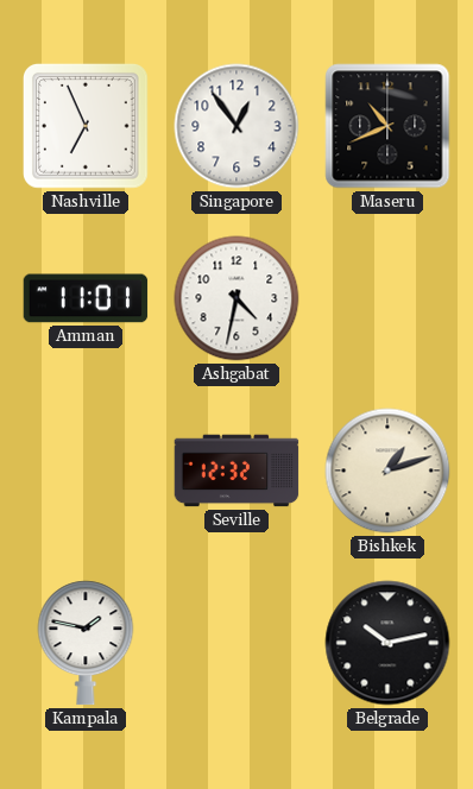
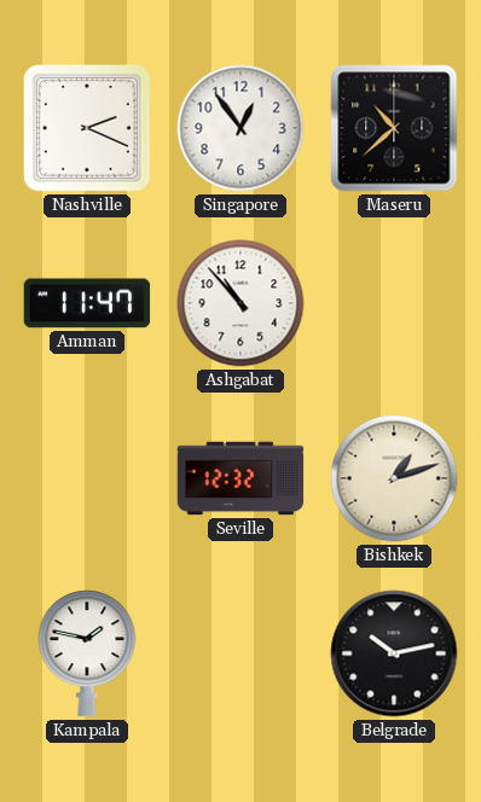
Nashville: 6:56 -> 2:19
Maseru: 10:41 -> 10:38
Amman: 11:01 -> 11:47
Ashgabat: 4:32 -> 10:53
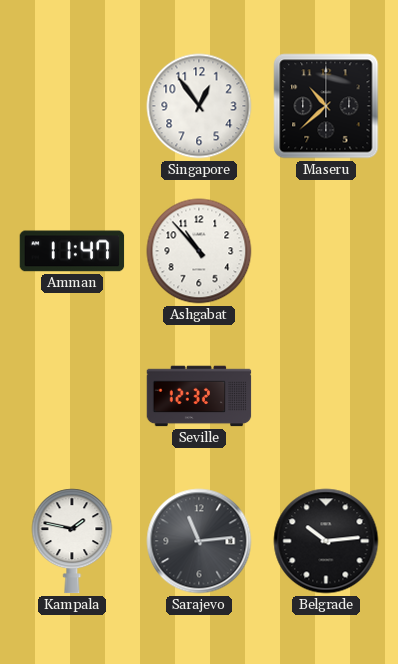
Nashville: 2:19 -> none
Bishkek: 1:12 -> none
Sarajevo: none -> 11:14
Belgrade: 10:13 -> 10:14
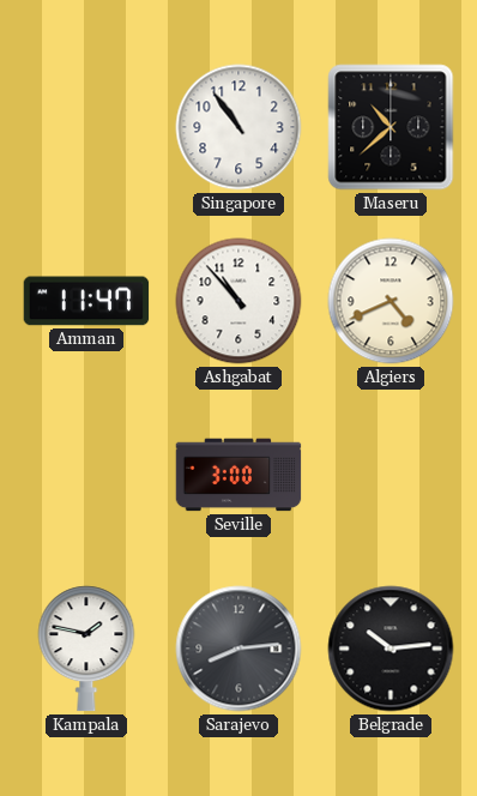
Singapore: 12:54 -> 10:54
Algiers: none -> 4:41
Seville: 12:32 -> 3:00
Sarajevo: 11:14 -> 8:14
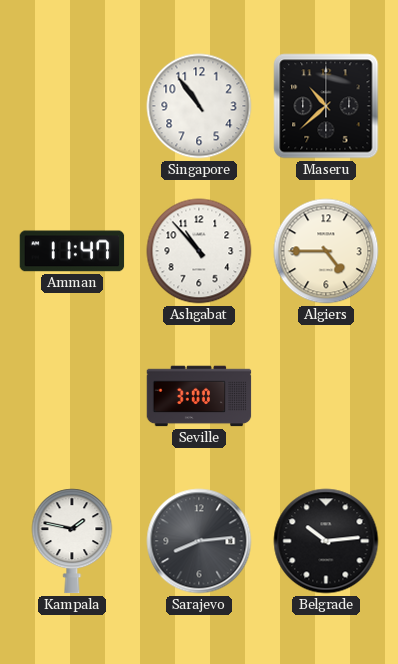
Algiers: 4:41 -> 4:45
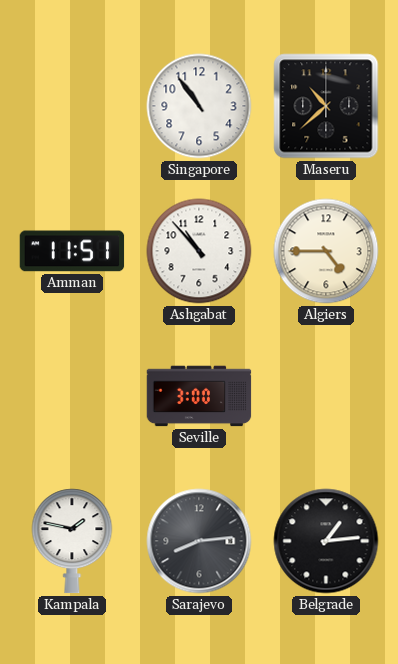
Amman: 11:47 -> 11:51
Belgrade: 10:14 -> 1:14
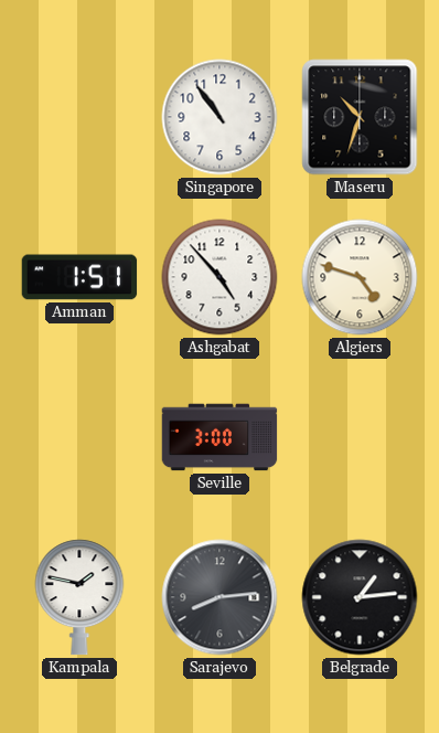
Maseru: 10:38 -> 10:33
Amman: 11:51 -> 1:51
Ashgabat: 10:53 -> 4:53
Algiers: 4:45 -> 4:48
